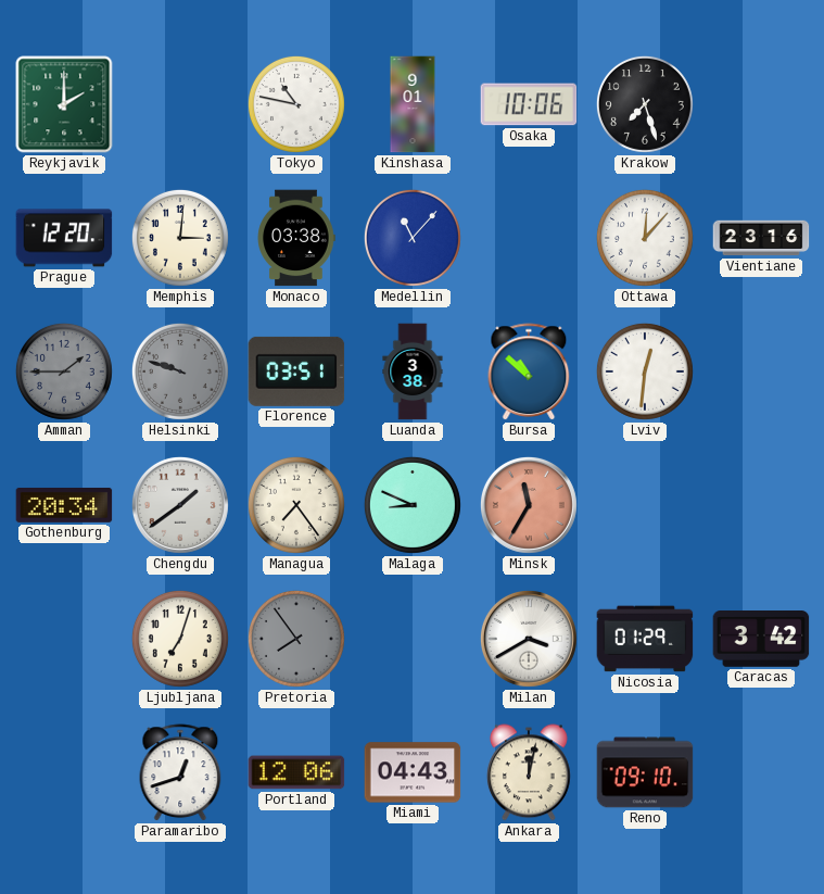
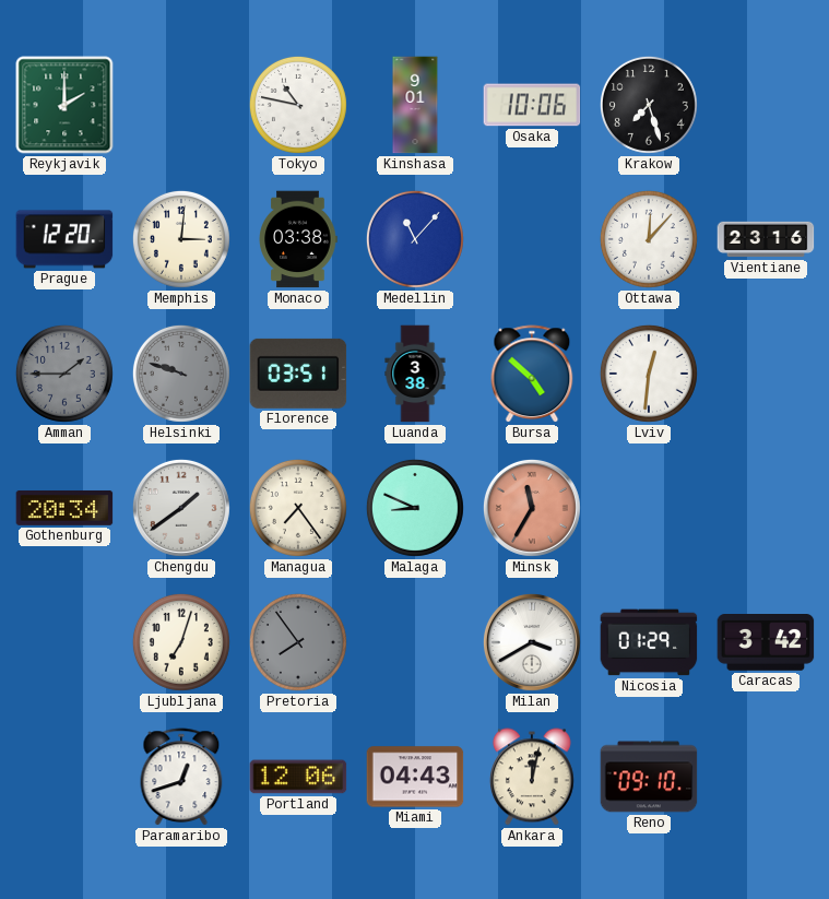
Bursa: 10:52 -> 4:52
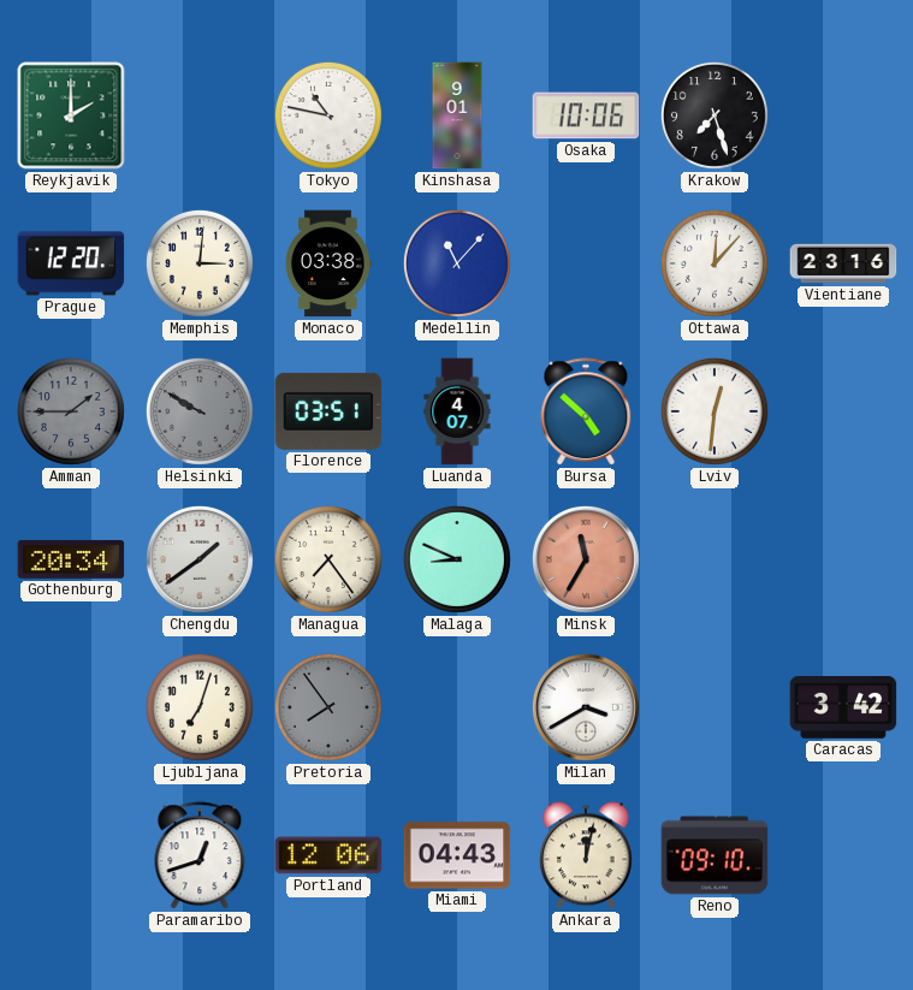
Helsinki: 9:48 -> 9:50
Luanda: 3:38 -> 4:07
Nicosia: 01:29 -> none
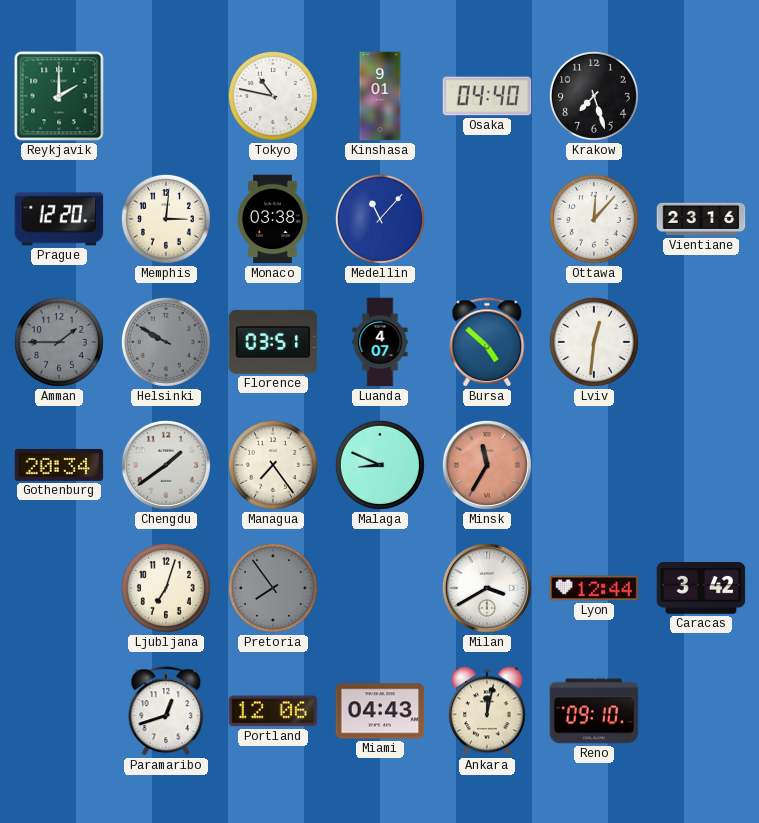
Osaka: 10:06 -> 04:40
Lyon: none -> 12:44
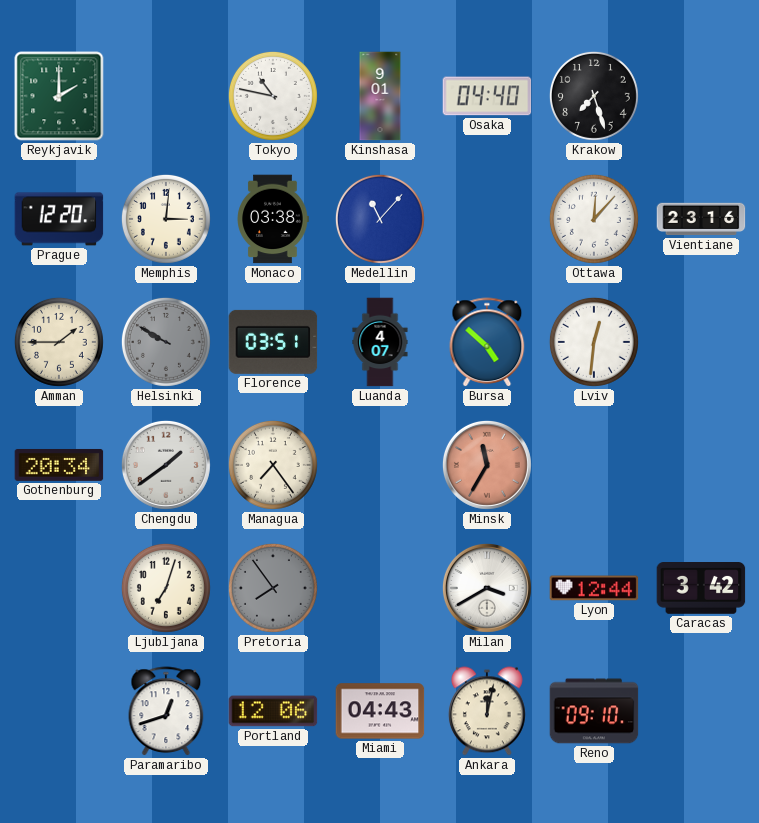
Amman dial: grey -> cream
Malaga: 8:49 -> none
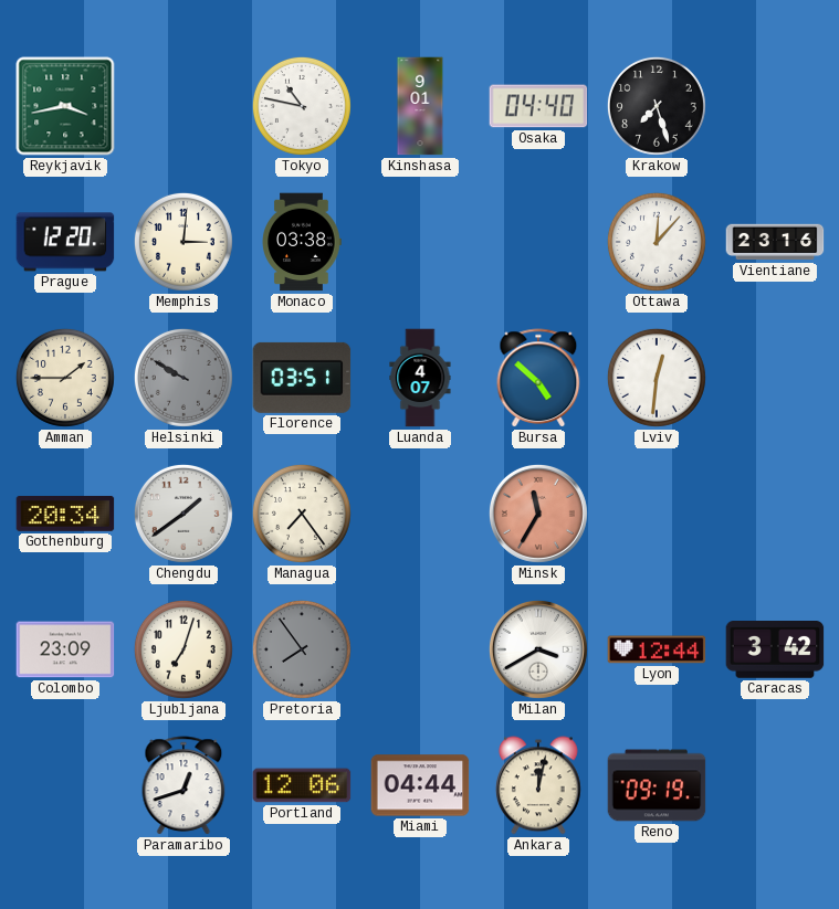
Reykjavik: 2:00 -> 3:43
Medellin: 11:07 -> none
Colombo: none -> 23:09
Miami: 04:43 -> 04:44
Reno: 09:10 -> 09:19
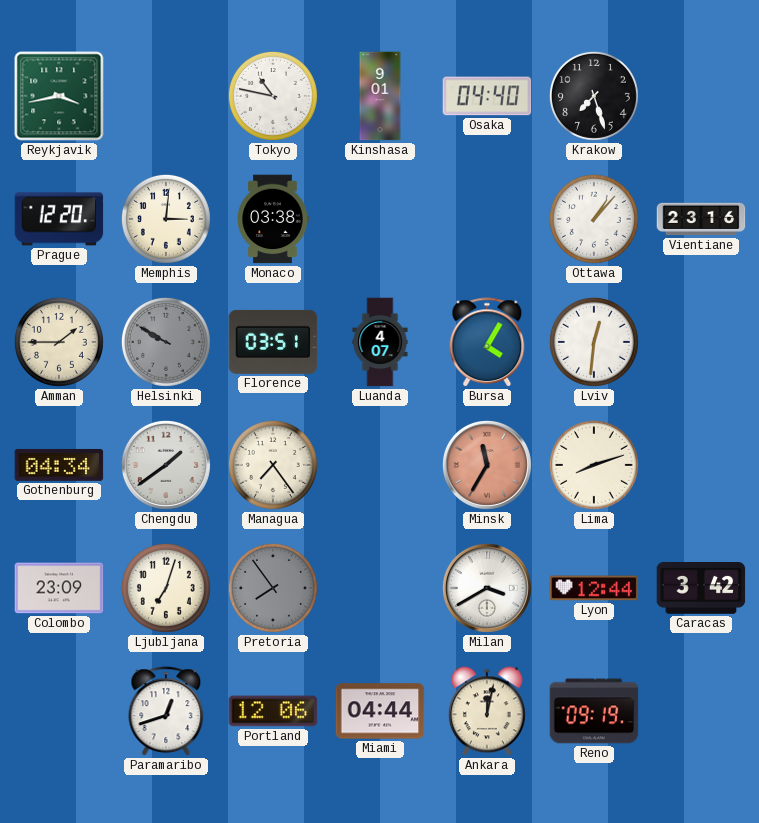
Ottawa: 12:07 -> 1:07
Bursa: 4:52 -> 4:05
Gothenburg: 20:34 -> 04:34
Lima: none -> 8:12
